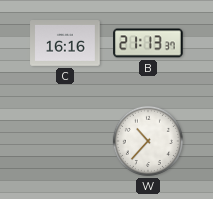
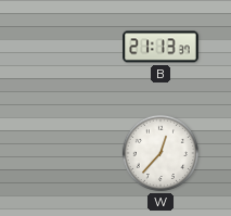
C: 16:16 -> none
W: 10:37 -> 12:37
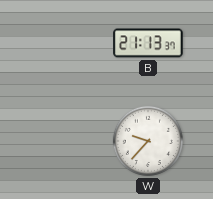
W: 12:37 -> 9:37
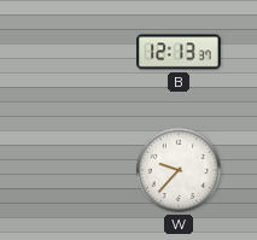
B: 21:13 -> 12:13
